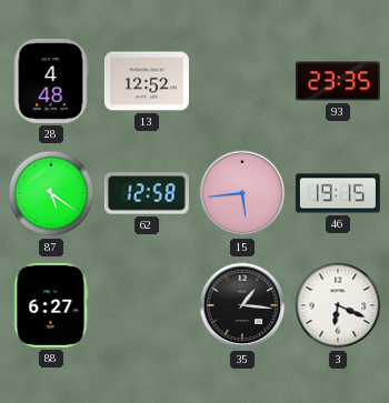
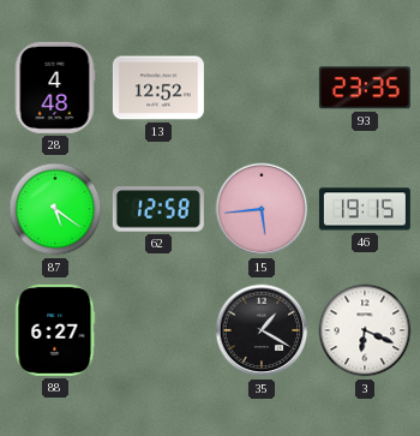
35: 1:16 -> 1:20
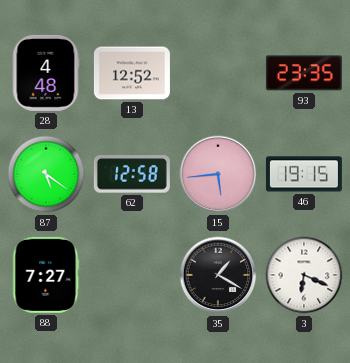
88: 6:27 -> 7:27
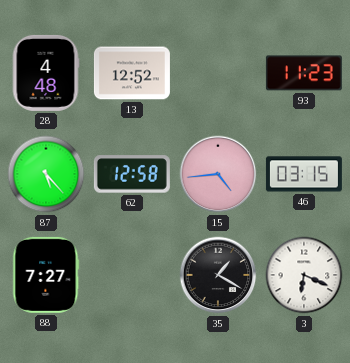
93: 23:35 -> 11:23
87: 5:21 -> 5:23
15: 5:44 -> 4:44
46: 19:15 -> 03:15
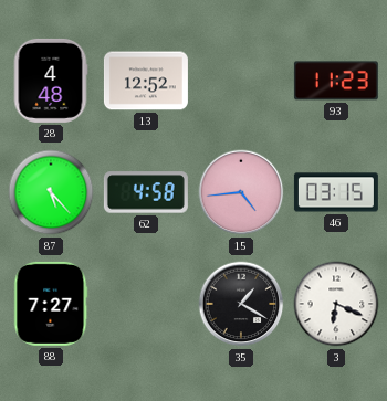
62: 12:58 -> 4:58
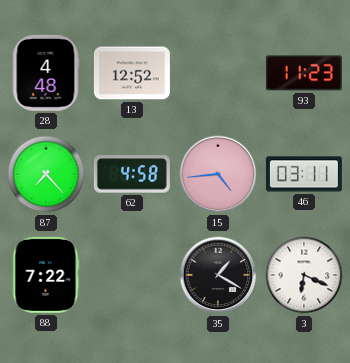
87: 5:23 -> 7:23
46: 03:15 -> 03:11
88: 7:27 -> 7:22
